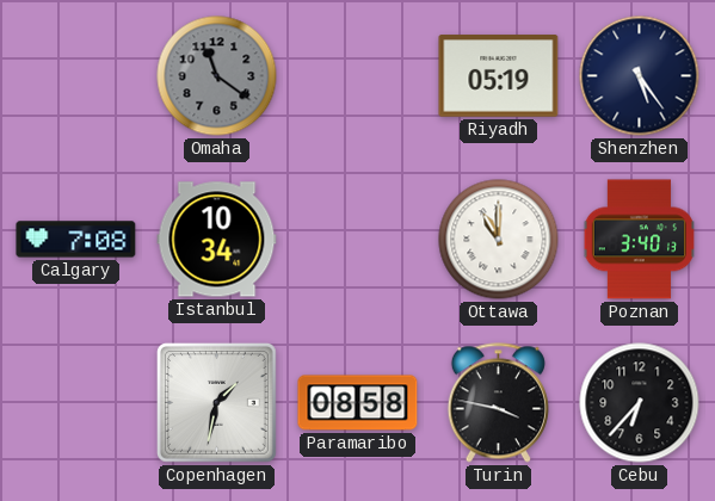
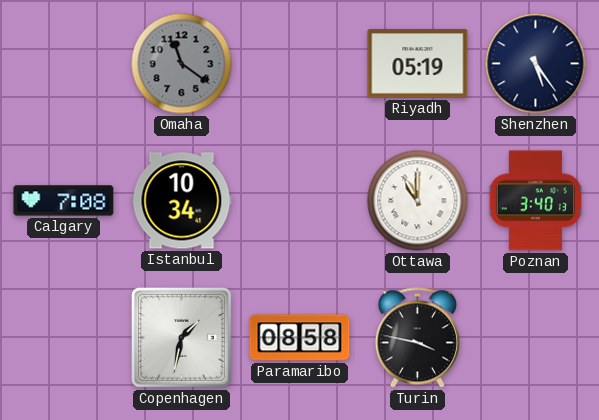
Cebu: 6:37 -> none
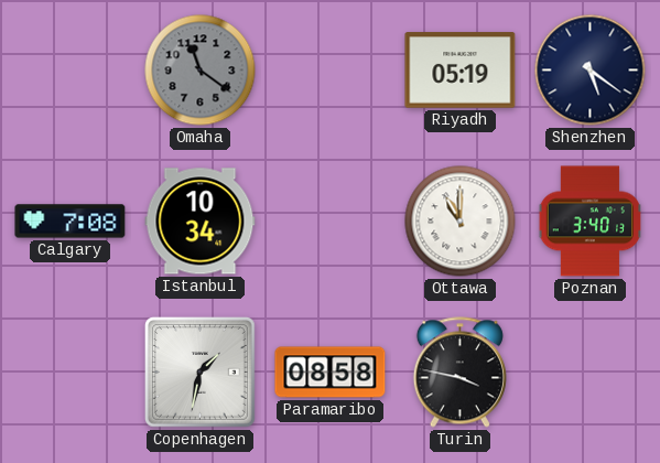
Shenzhen: 5:24 -> 5:21
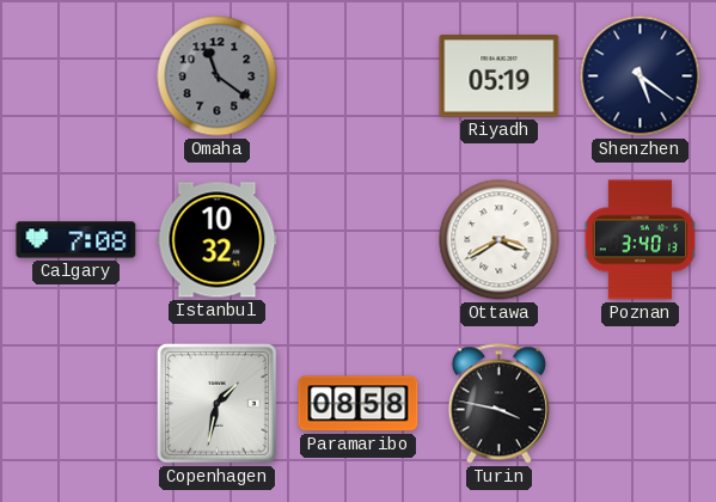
Istanbul: 10:34 -> 10:32
Ottawa: 11:00 -> 3:40
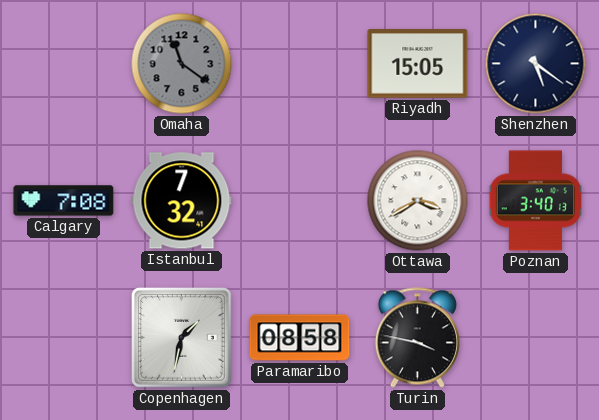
Riyadh: 05:19 -> 15:05
Istanbul: 10:32 -> 7:32
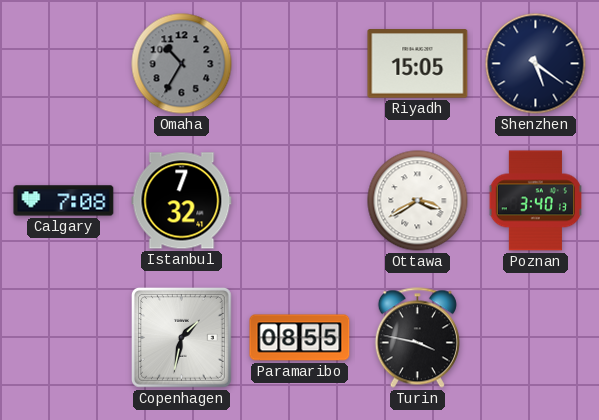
Omaha: 11:21 -> 10:35
Paramaribo: 08:58 -> 08:55
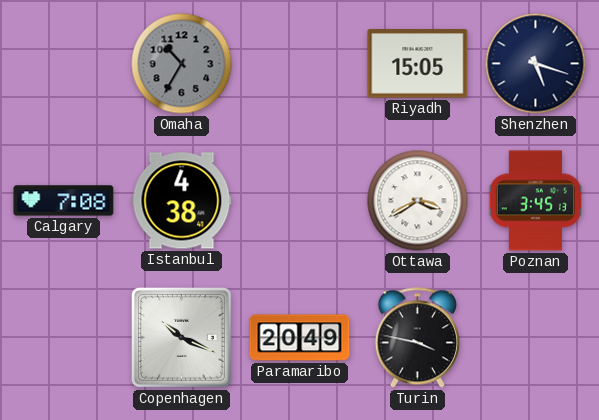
Shenzhen: 5:21 -> 5:18
Istanbul: 7:32 -> 4:38
Poznan: 3:40 -> 3:45
Copenhagen: 1:32 -> 10:19
Paramaribo: 08:55 -> 20:49
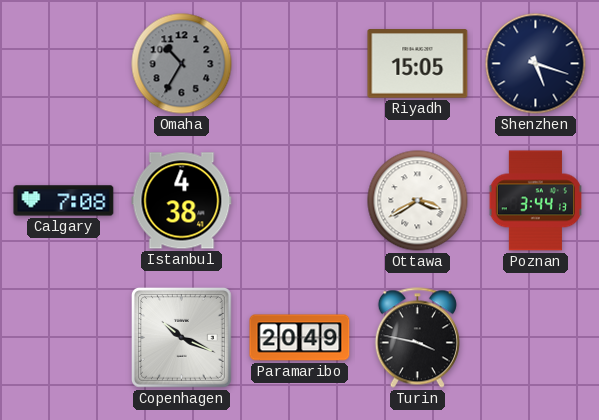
Poznan: 3:45 -> 3:44
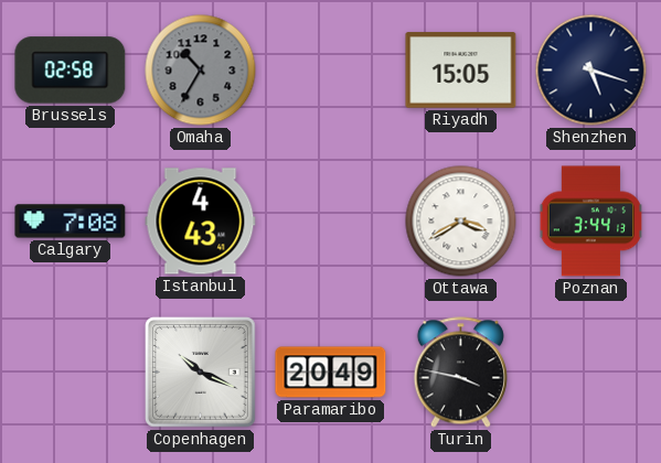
Brussels: none -> 02:58
Istanbul: 4:38 -> 4:43
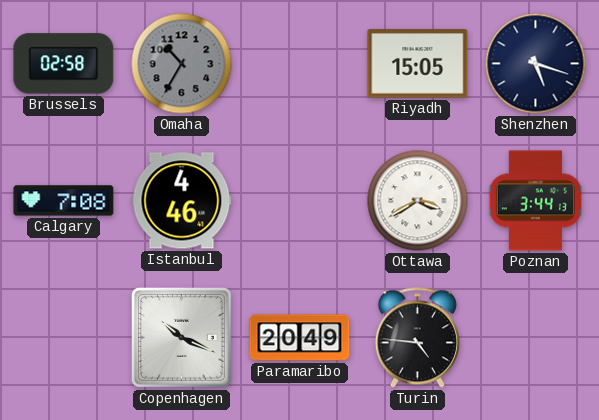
Istanbul: 4:43 -> 4:46
Turin: 3:47 -> 4:46
